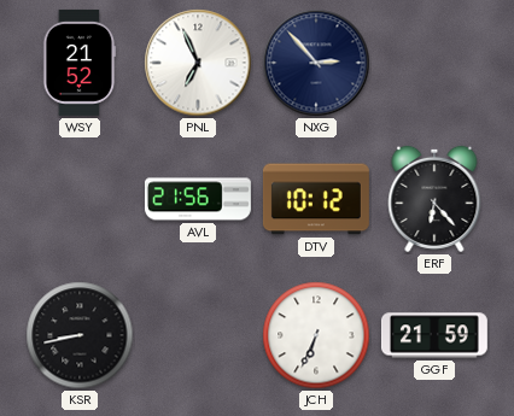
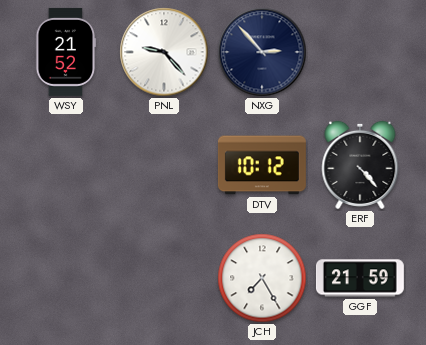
PNL: 6:56 -> 9:23
AVL: 21:56 -> none
ERF: 6:23 -> 4:23
KSR: 8:43 -> none
JCH: 6:34 -> 7:25
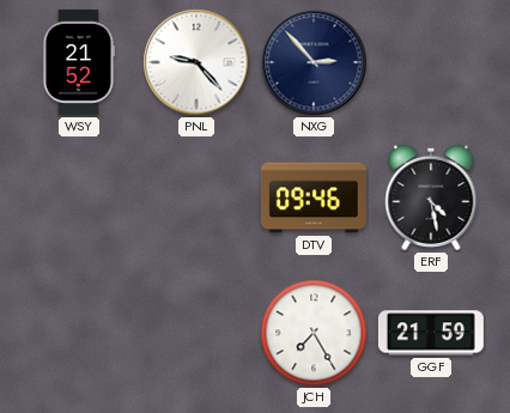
DTV: 10:12 -> 09:46
ERF: 4:23 -> 4:28
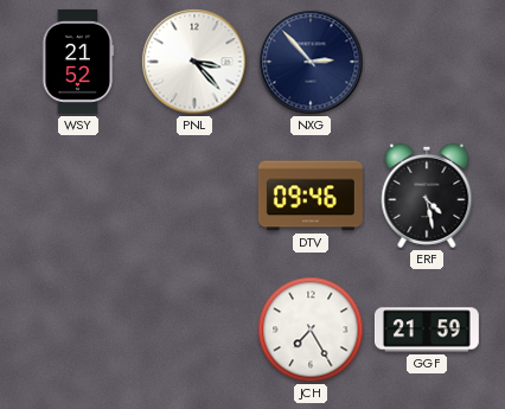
PNL: 9:23 -> 3:23
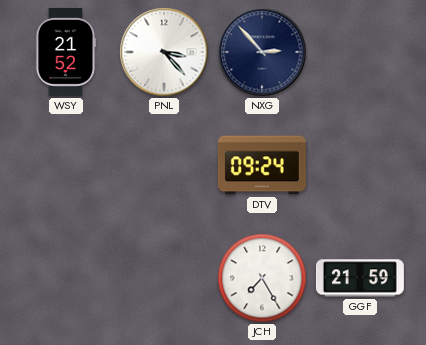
DTV: 09:46 -> 09:24
ERF: 4:28 -> none
